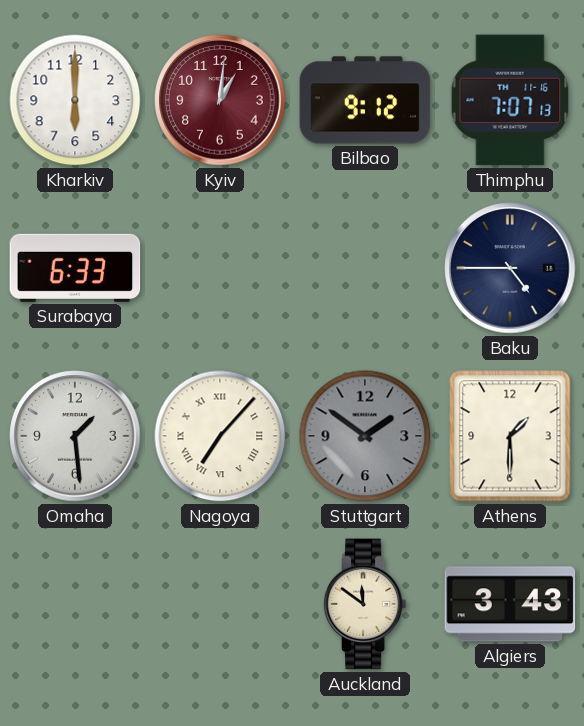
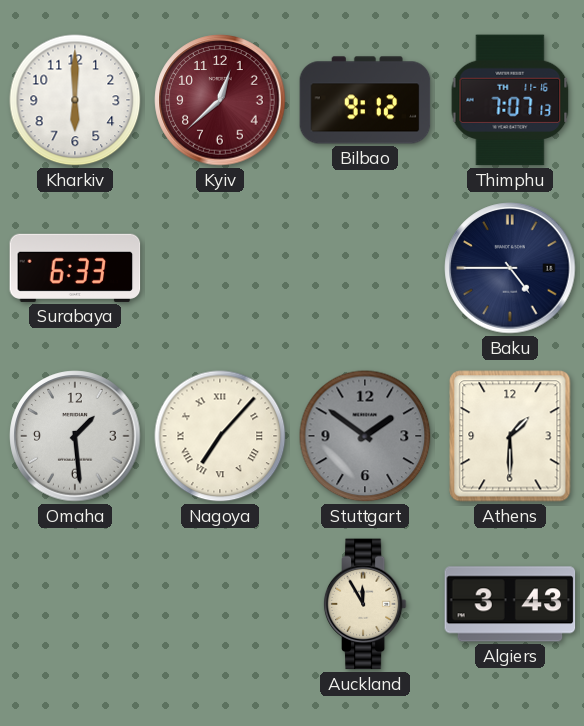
Kyiv: 1:01 -> 12:38
Auckland: 11:51 -> 11:55
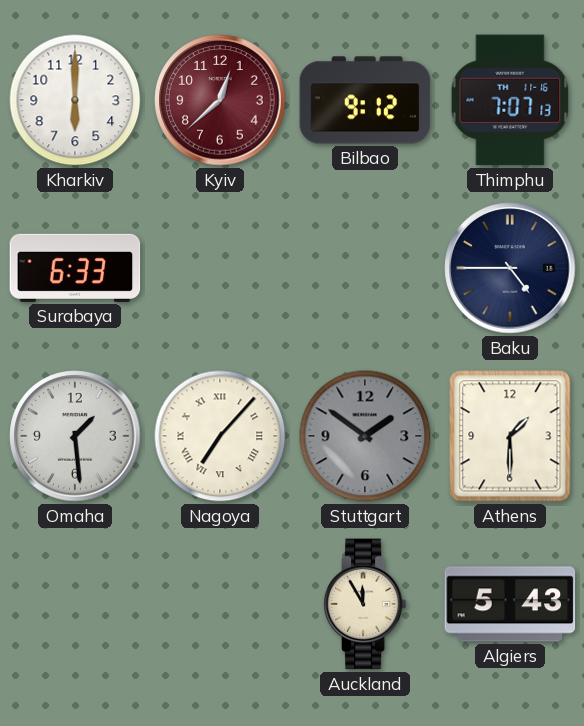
Algiers: 3:43 -> 5:43
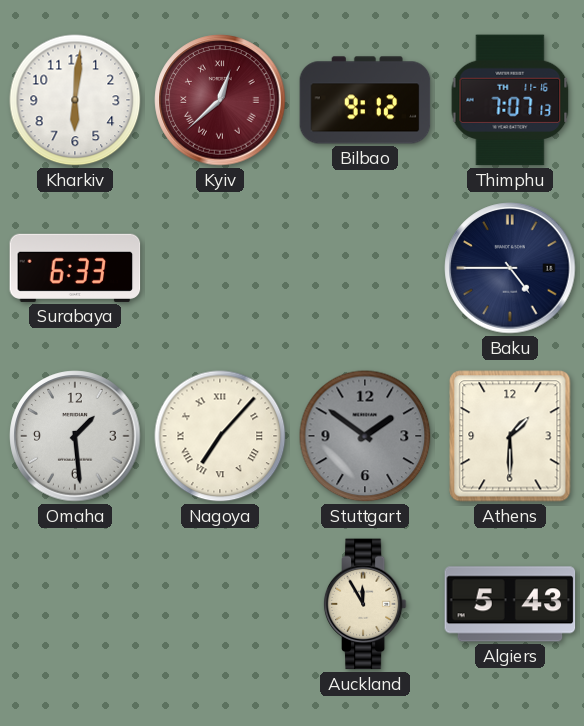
Kharkiv: 6:00 -> 6:01
Kyiv numerals: Arabic -> Roman
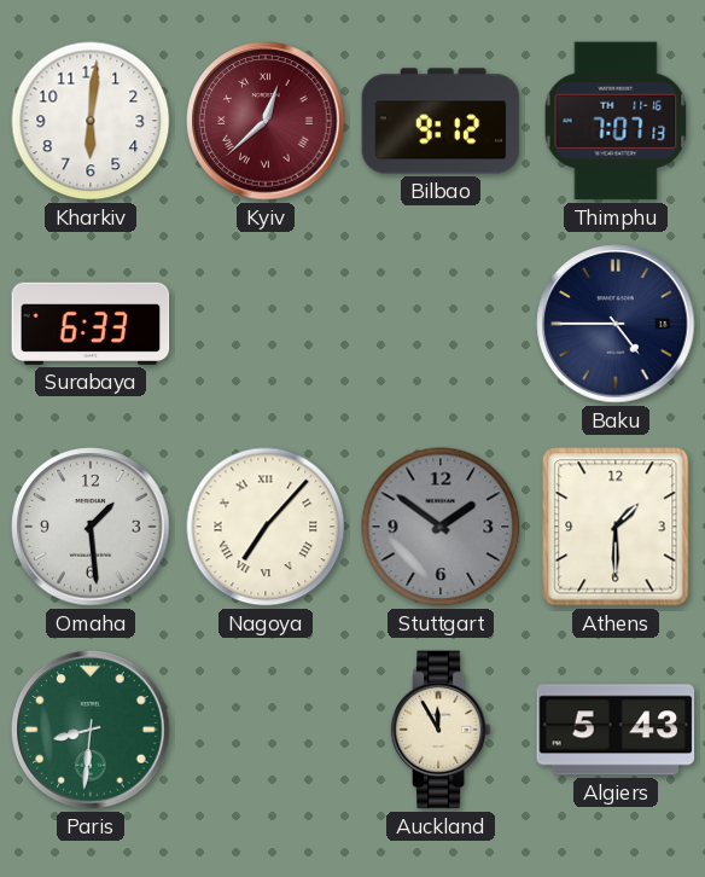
Paris: none -> 8:31
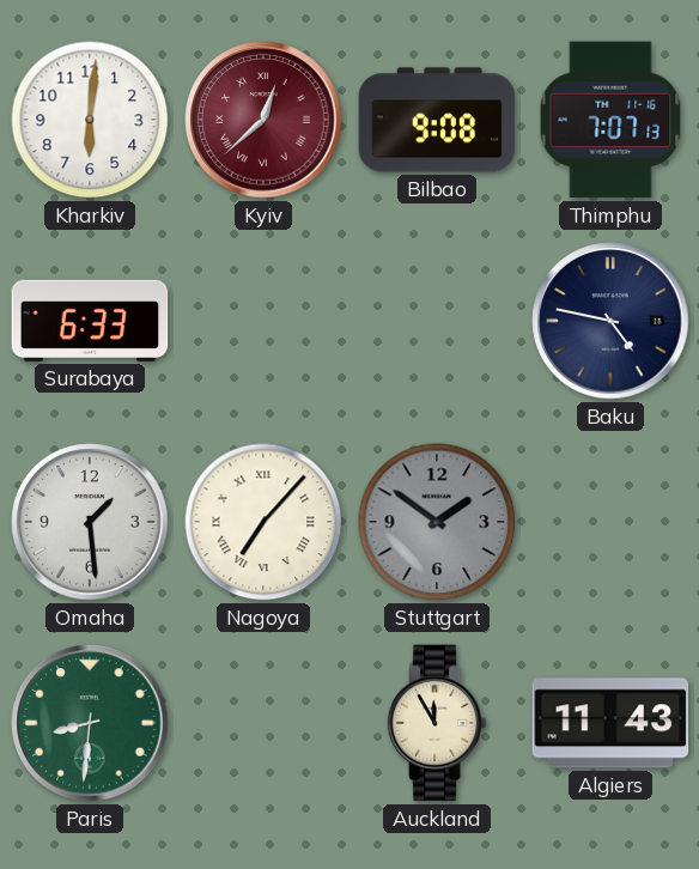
Bilbao: 9:12 -> 9:08
Baku: 4:45 -> 4:47
Athens: 1:30 -> none
Algiers: 5:43 -> 11:43
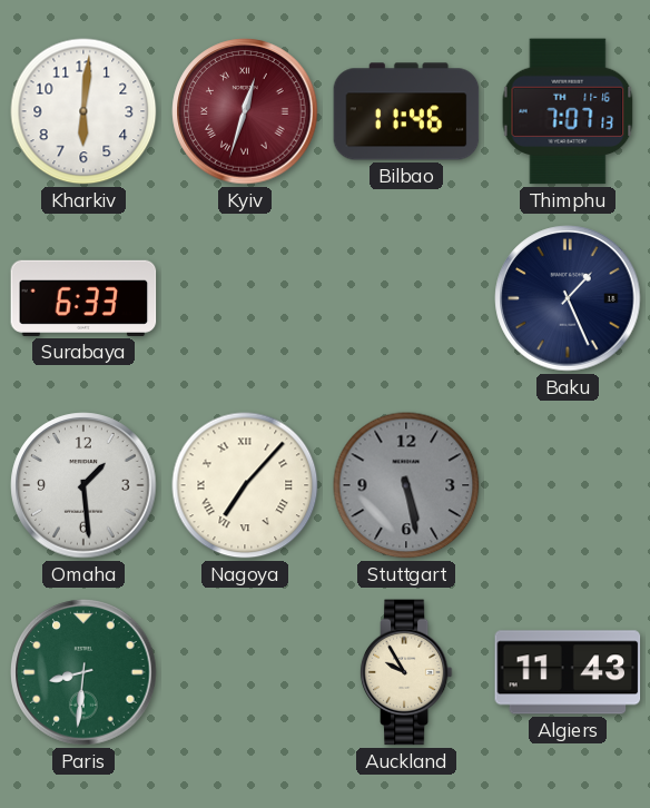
Kyiv: 12:38 -> 12:33
Bilbao: 9:08 -> 11:46
Baku: 4:47 -> 1:26
Stuttgart: 1:51 -> 5:28
Auckland: 11:55 -> 9:55
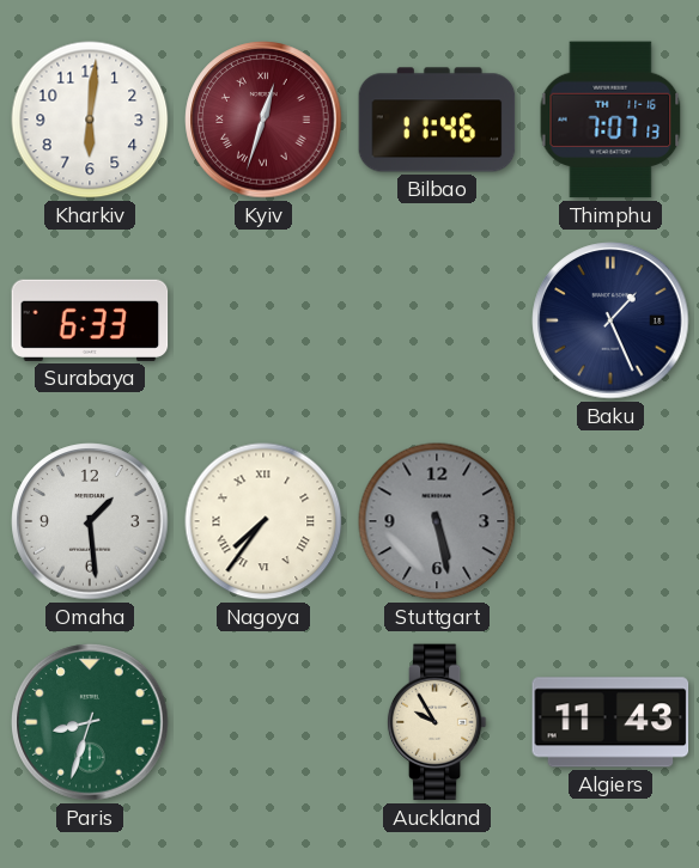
Nagoya: 7:07 -> 7:36
Paris: 8:31 -> 8:33
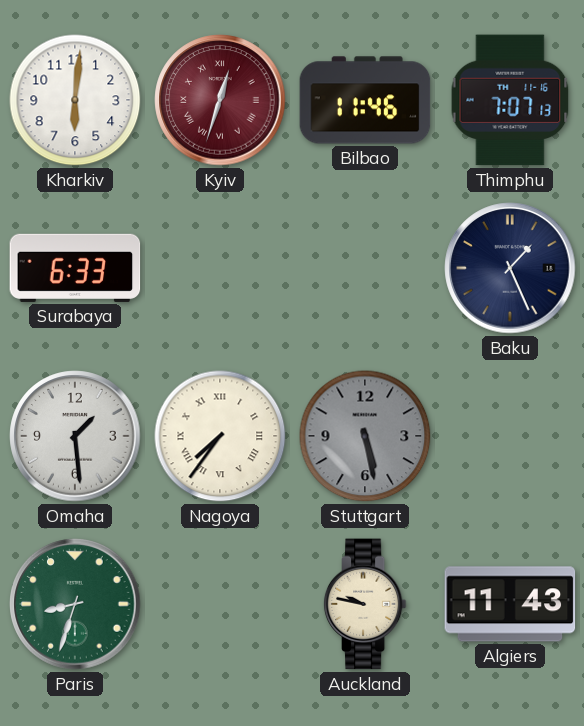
Auckland: 9:55 -> 9:47
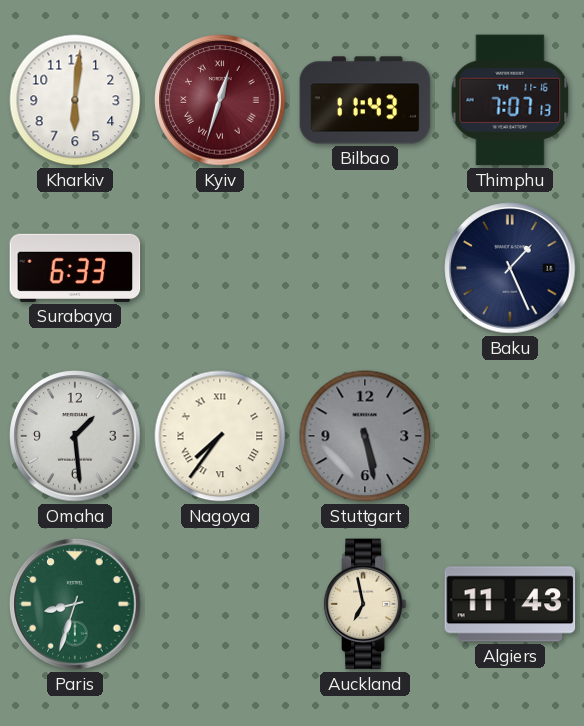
Bilbao: 11:46 -> 11:43
Auckland: 9:47 -> 6:58
